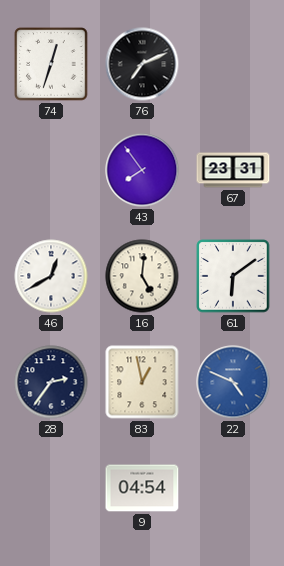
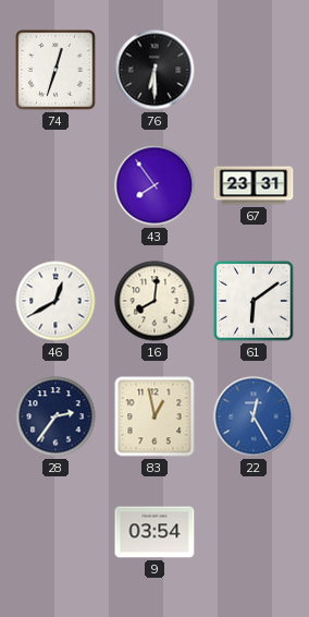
76: 7:11 -> 6:30
16: 5:01 -> 8:01
22: 4:49 -> 12:25
9: 04:54 -> 03:54
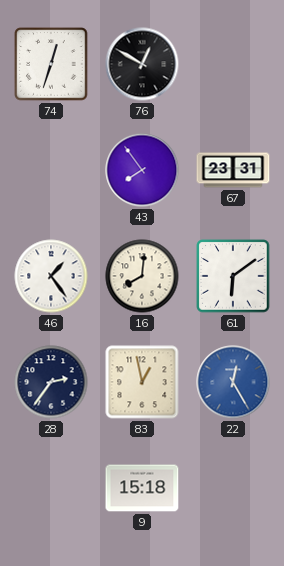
76: 6:30 -> 12:50
46: 12:40 -> 1:24
9: 03:54 -> 15:18
